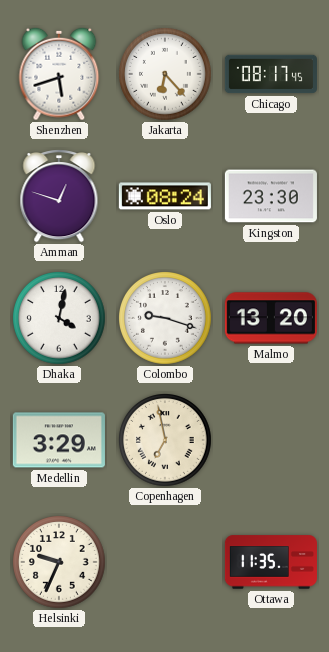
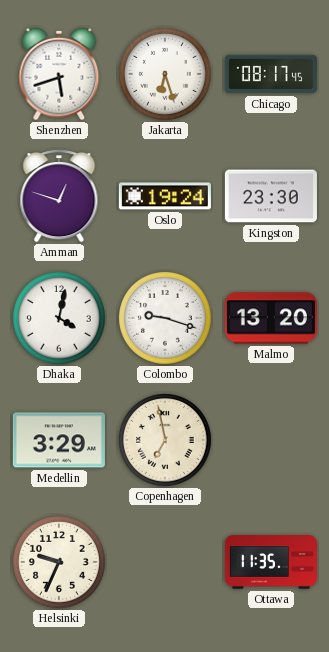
Jakarta: 6:23 -> 6:27
Oslo: 08:24 -> 19:24
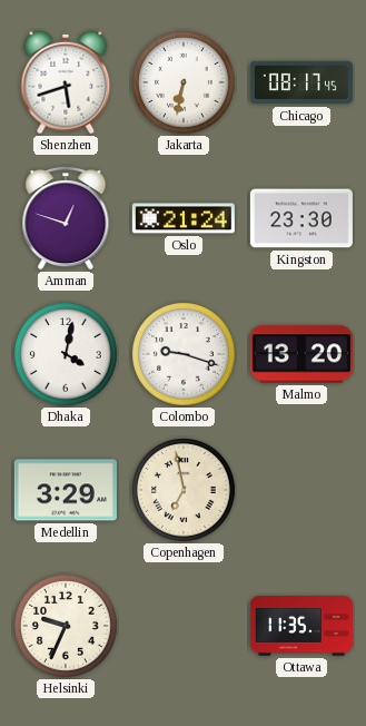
Jakarta: 6:27 -> 6:32
Oslo: 19:24 -> 21:24
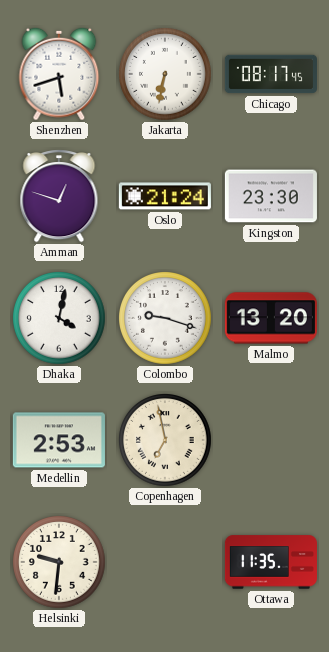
Medellin: 3:29 -> 2:53
Helsinki: 9:34 -> 9:31
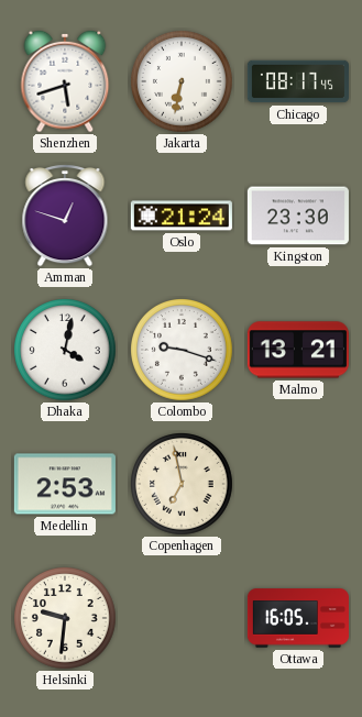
Malmo: 13:20 -> 13:21
Ottawa: 11:35 -> 16:05
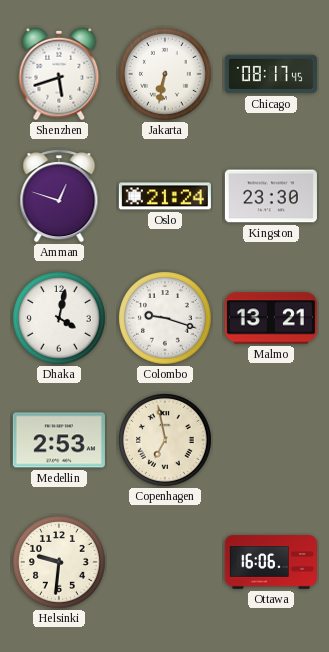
Ottawa: 16:05 -> 16:06
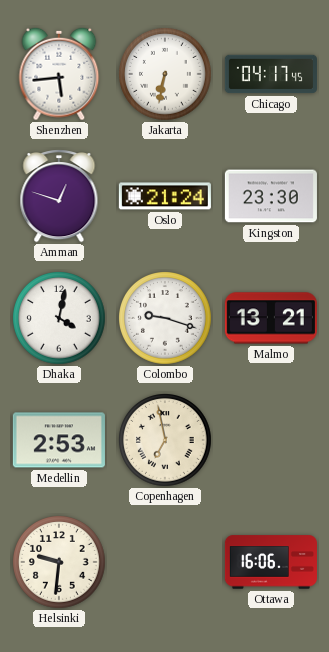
Shenzhen: 5:42 -> 5:44
Chicago: 08:17 -> 04:17
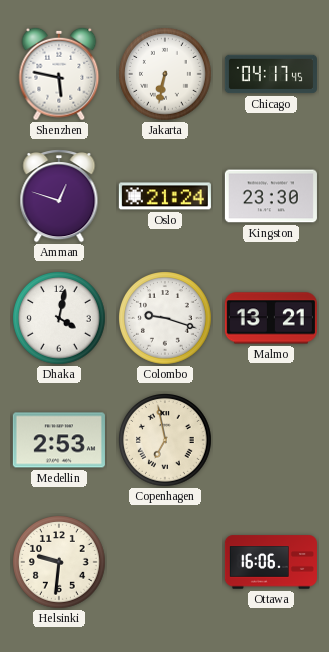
Shenzhen: 5:44 -> 5:47
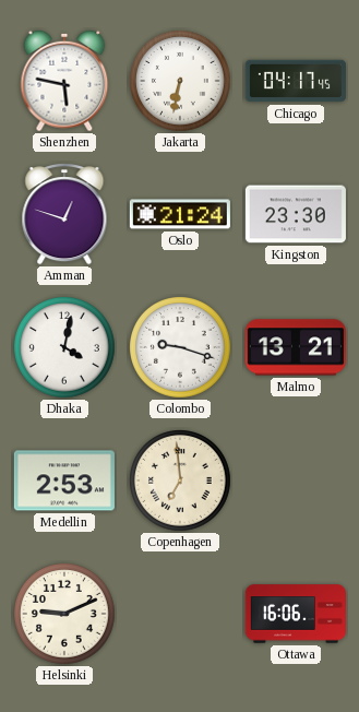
Copenhagen: 6:58 -> 6:59
Helsinki: 9:31 -> 9:11
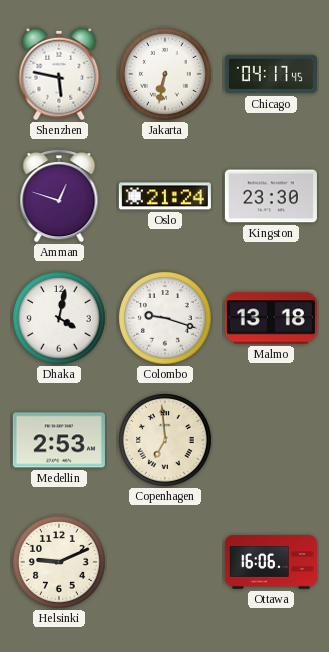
Malmo: 13:21 -> 13:18
